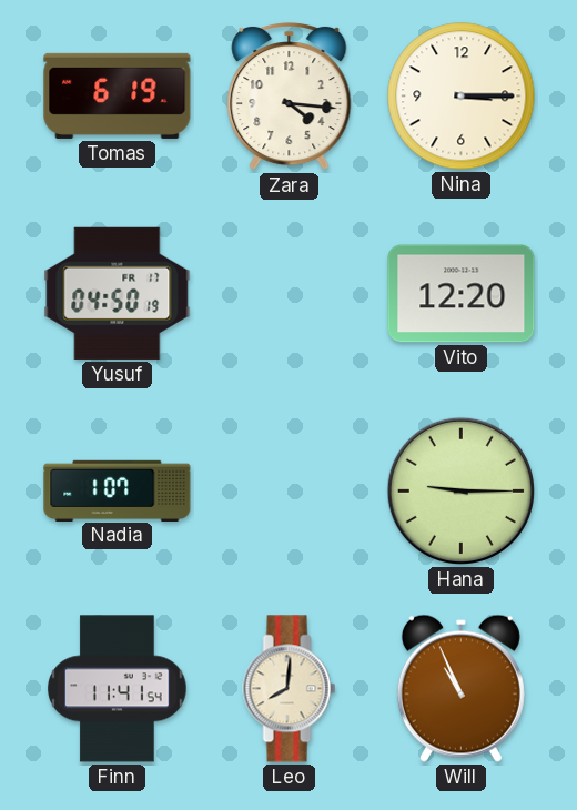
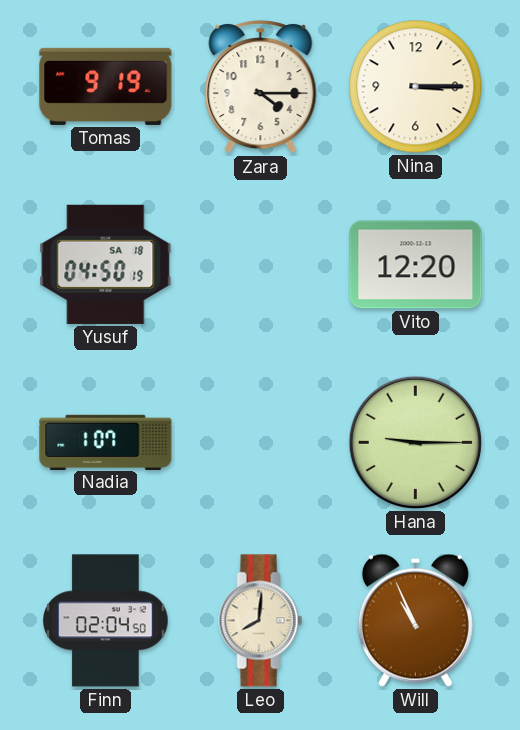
Tomas: 6:19 -> 9:19
Zara: 4:16 -> 4:15
Yusuf date: FR 17 -> SA 18
Finn: 11:41 -> 02:04
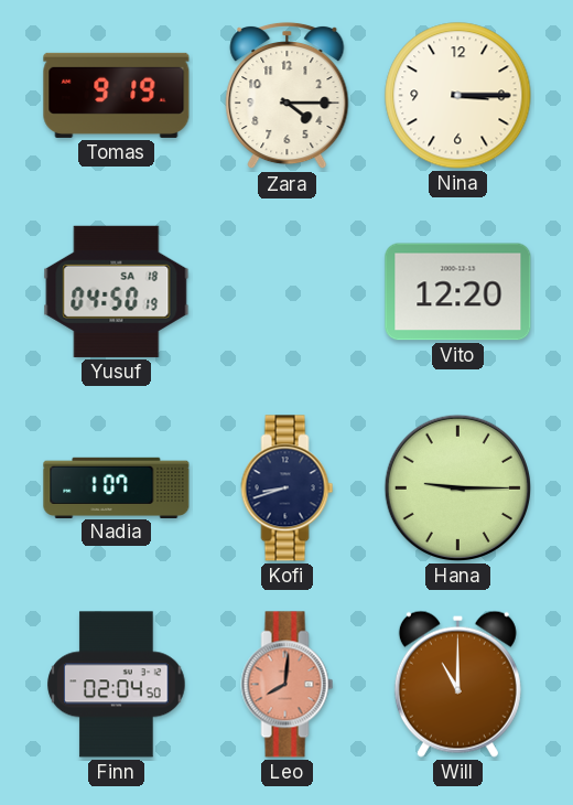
Kofi: none -> 8:42
Leo dial: cream -> salmon
Will: 10:56 -> 11:00
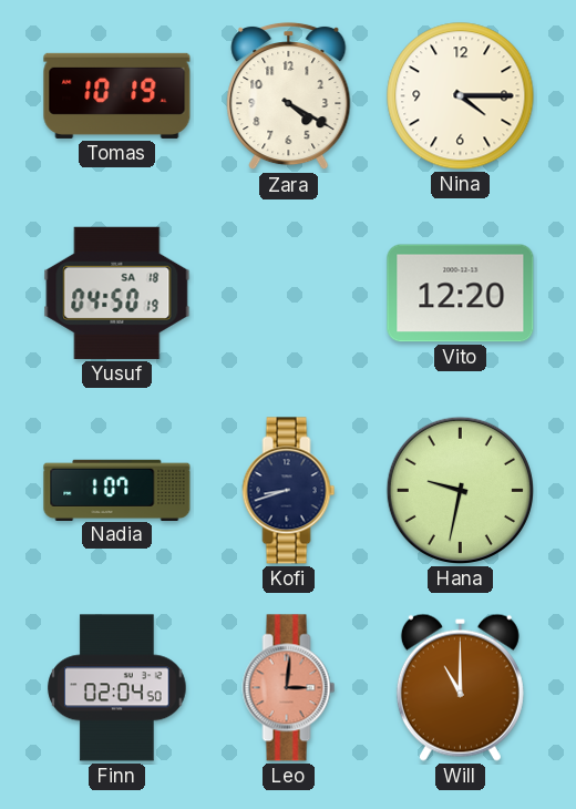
Tomas: 9:19 -> 10:19
Zara: 4:15 -> 4:20
Nina: 3:15 -> 4:15
Hana: 9:15 -> 9:32
Leo: 8:01 -> 3:01
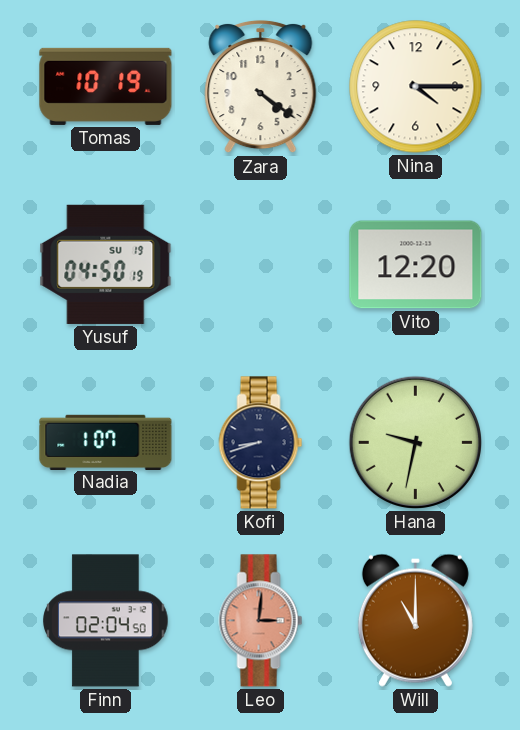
Zara: 4:20 -> 4:21
Yusuf date: SA 18 -> SU 19
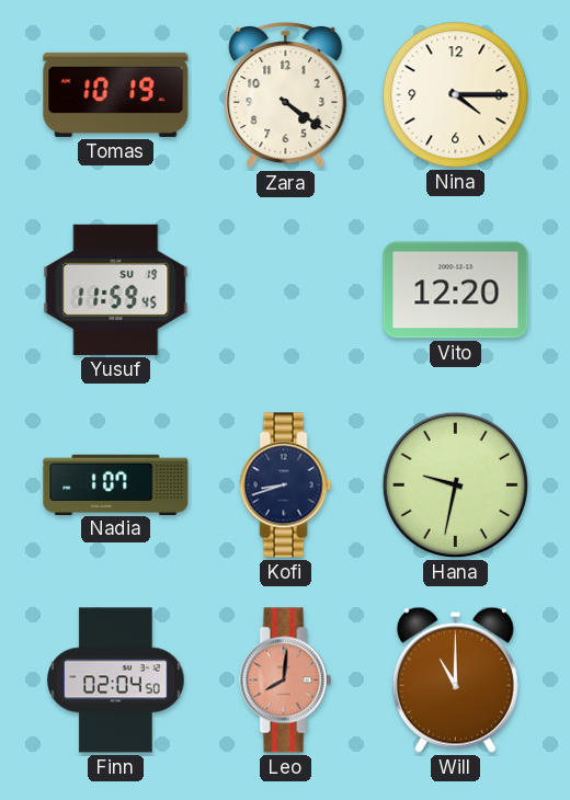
Yusuf: 04:50 -> 11:59
Leo: 3:01 -> 8:01
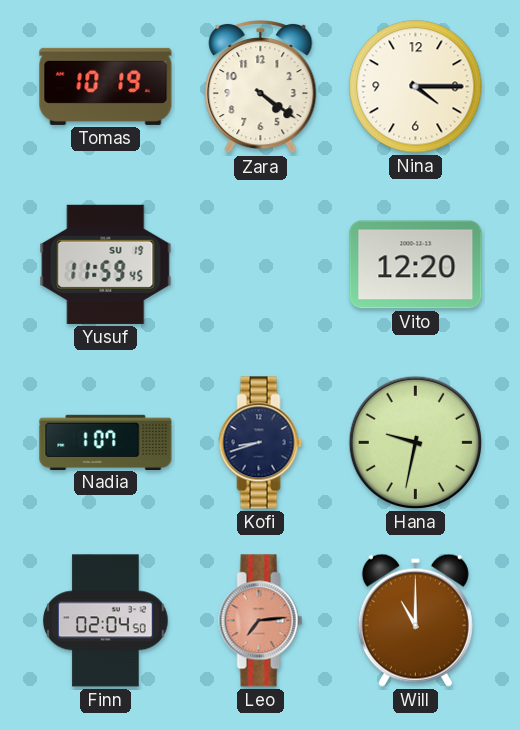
Leo: 8:01 -> 7:14
